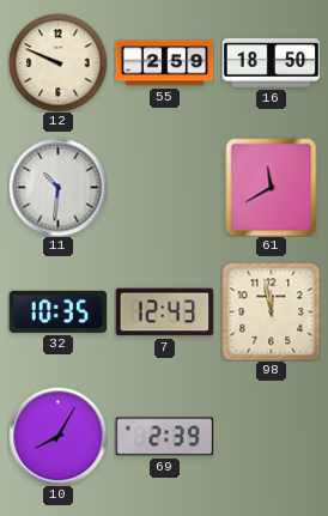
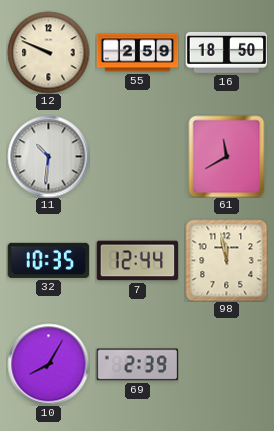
7: 12:43 -> 12:44
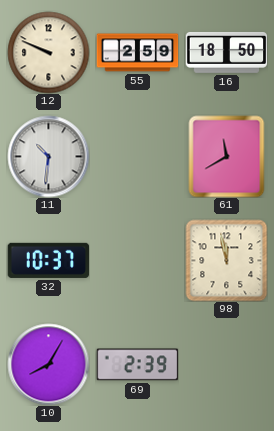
32: 10:35 -> 10:37
7: 12:44 -> none
